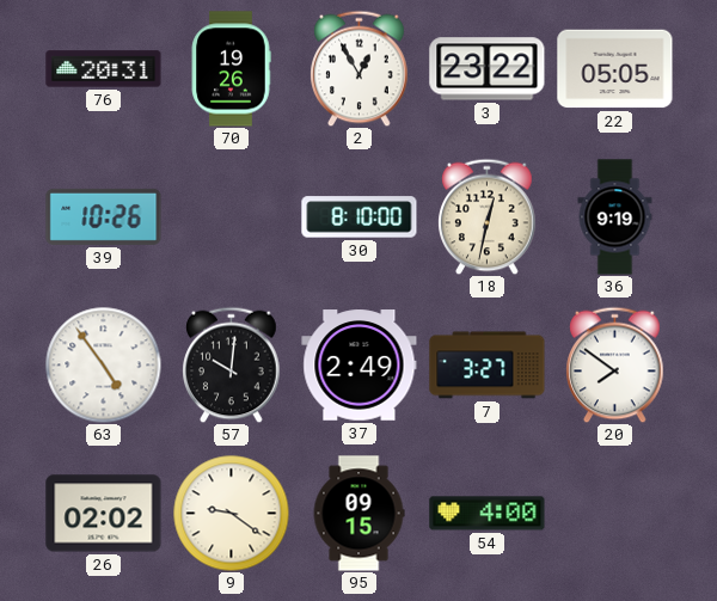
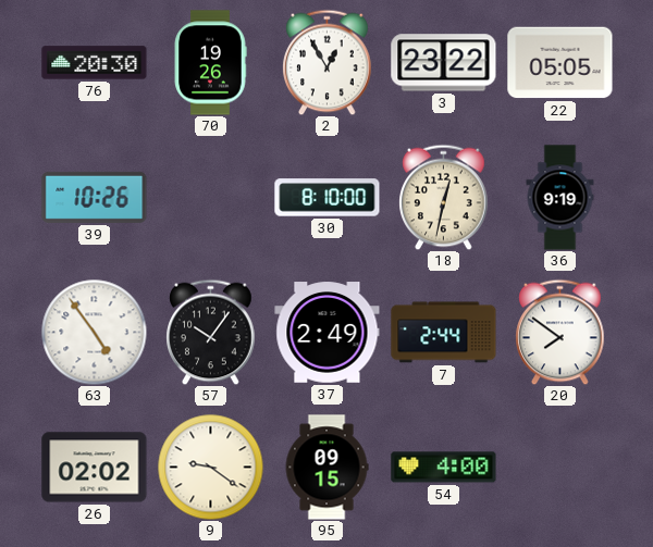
76: 20:31 -> 20:30
57: 10:01 -> 10:06
7: 3:27 -> 2:44
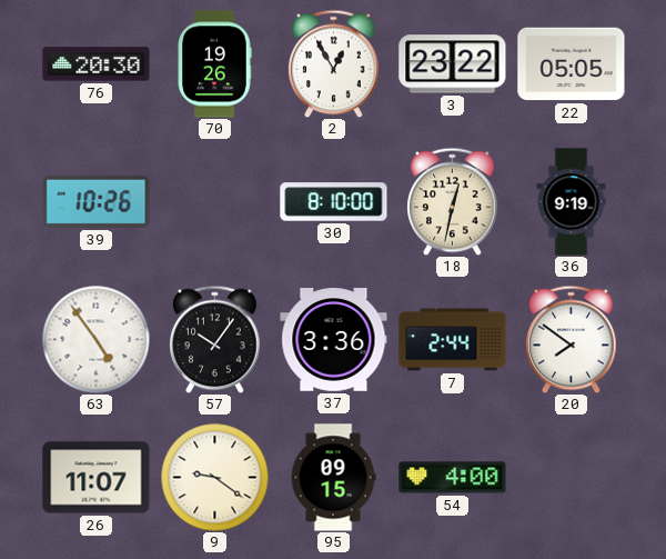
37: 2:49 -> 3:36
26: 02:02 -> 11:07
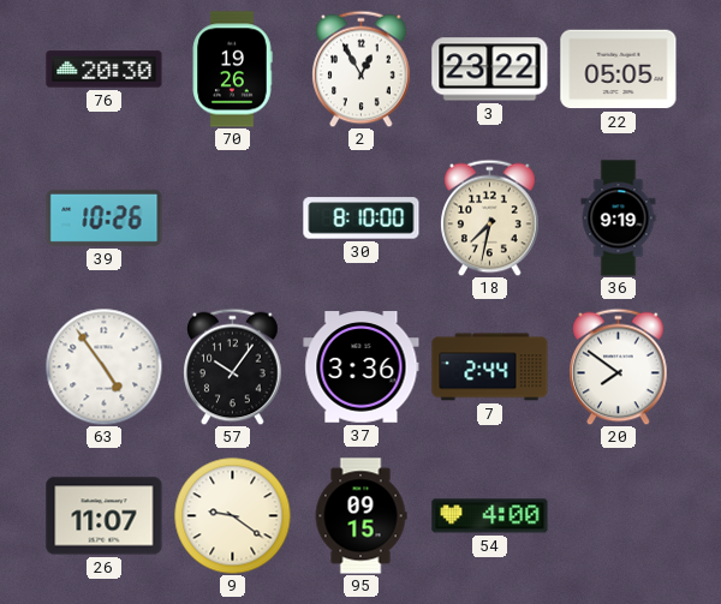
18: 12:32 -> 7:32
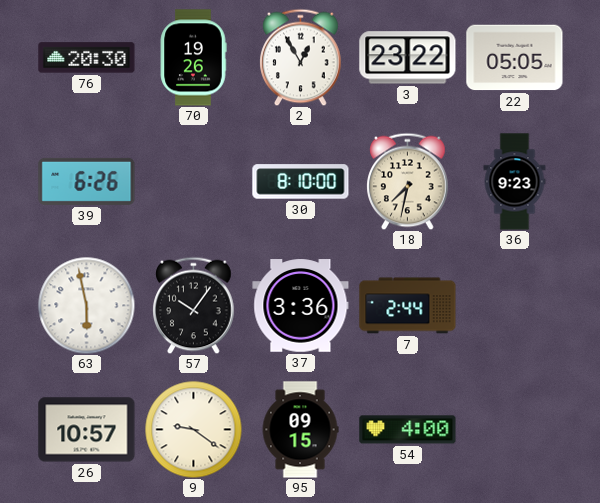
39: 10:26 -> 6:26
36: 9:19 -> 9:23
63: 4:54 -> 5:58
20: 7:51 -> none
26: 11:07 -> 10:57
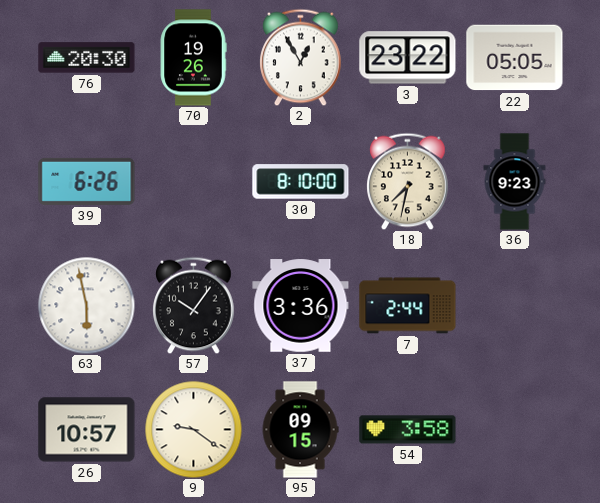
54: 4:00 -> 3:58
